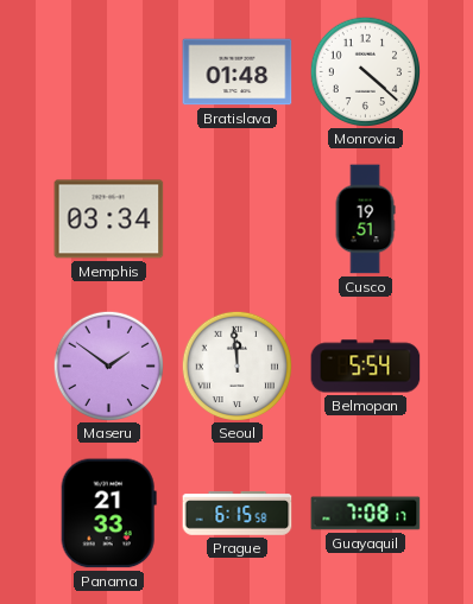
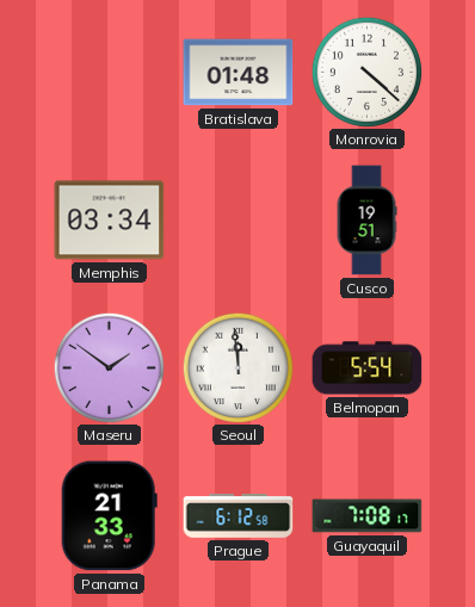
Prague: 6:15 -> 6:12
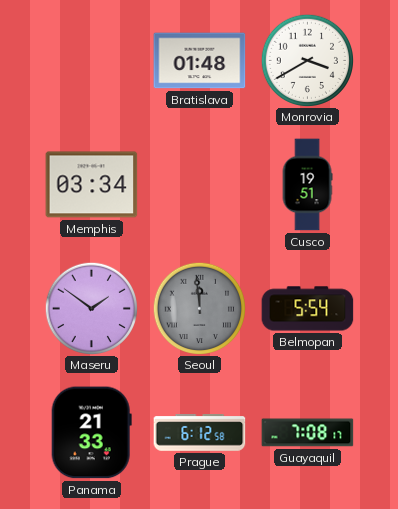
Monrovia: 4:22 -> 3:40
Seoul dial: white -> grey
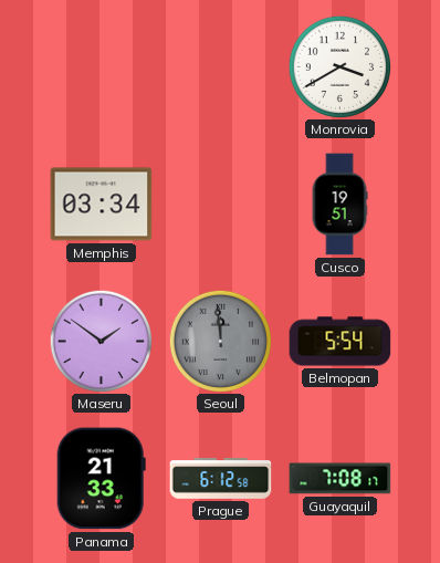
Bratislava: 01:48 -> none
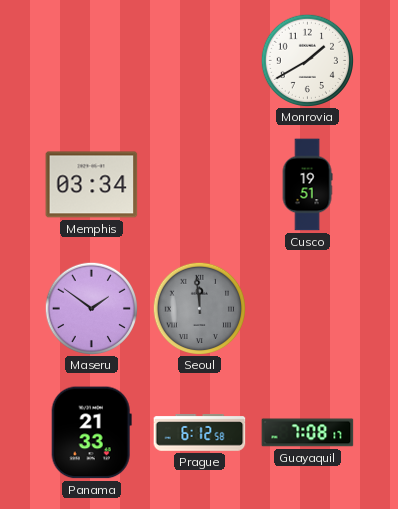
Monrovia: 3:40 -> 1:40
Belmopan: 5:54 -> none
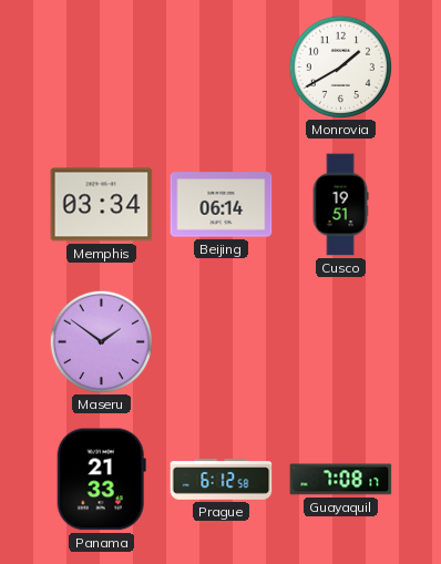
Beijing: none -> 06:14
Seoul: 11:59 -> none
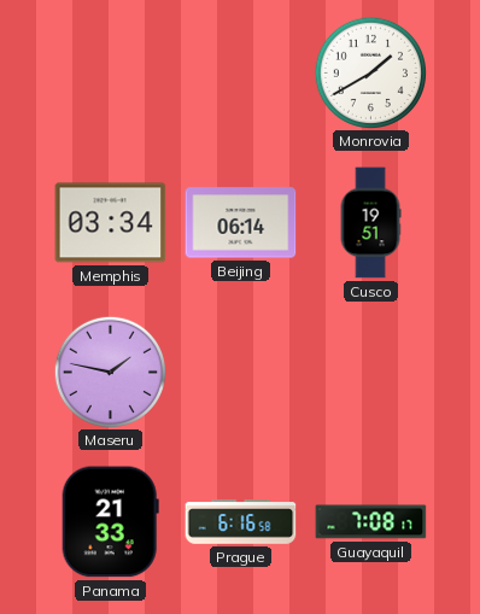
Maseru: 1:51 -> 1:47
Prague: 6:12 -> 6:16
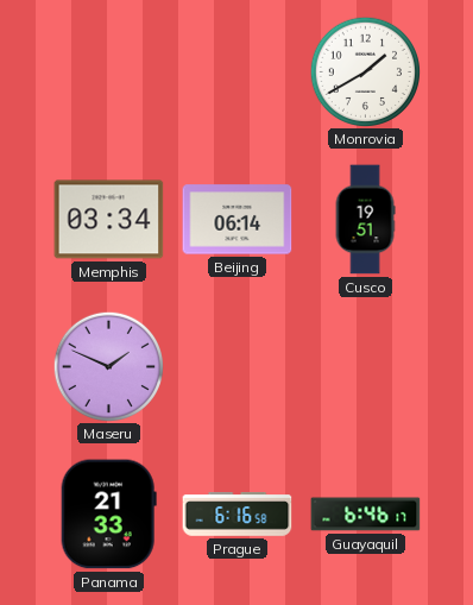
Maseru: 1:47 -> 1:49
Guayaquil: 7:08 -> 6:46
